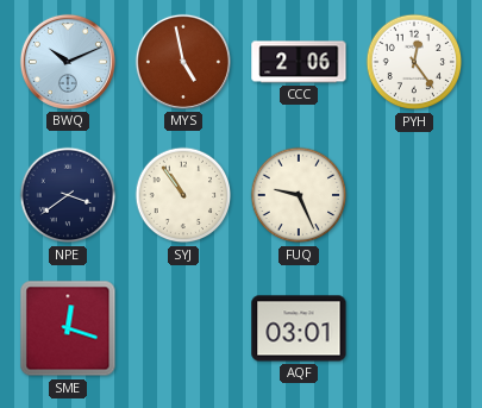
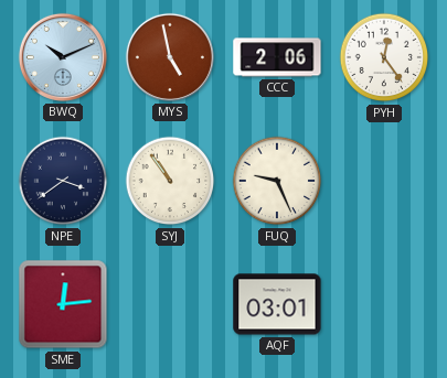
SME: 12:18 -> 12:14
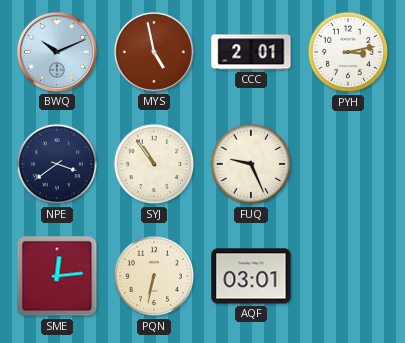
CCC: 2:06 -> 2:01
PYH: 12:24 -> 3:13
PQN: none -> 6:32
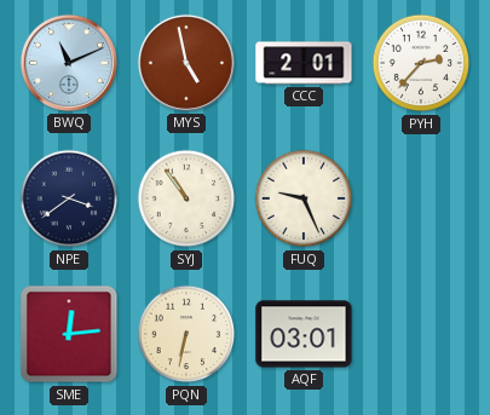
BWQ: 10:11 -> 11:11
PYH: 3:13 -> 2:37
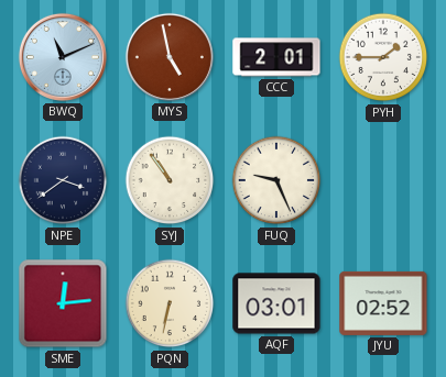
PYH: 2:37 -> 1:45
JYU: none -> 02:52
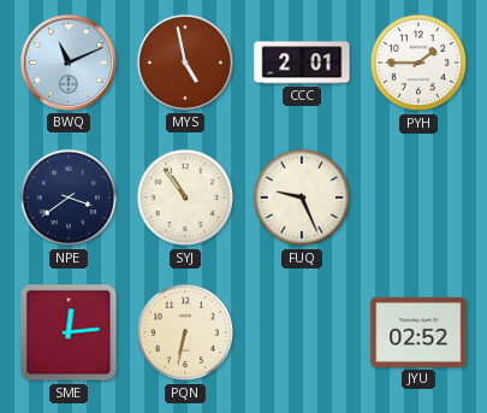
AQF: 03:01 -> none
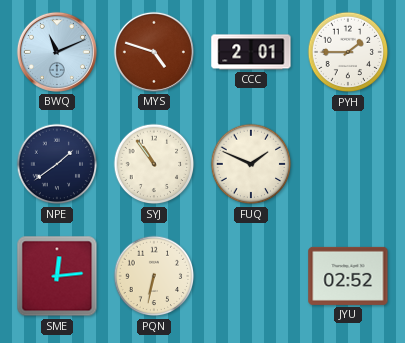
MYS: 4:58 -> 4:48
NPE: 3:39 -> 1:39
FUQ: 9:26 -> 1:49
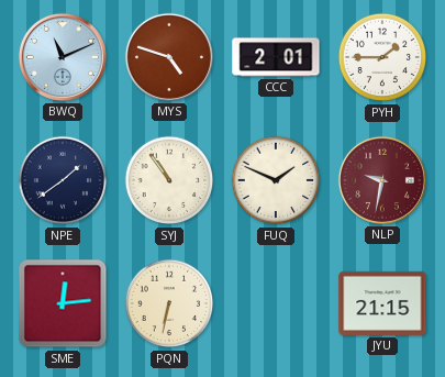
NLP: none -> 9:32
JYU: 02:52 -> 21:15
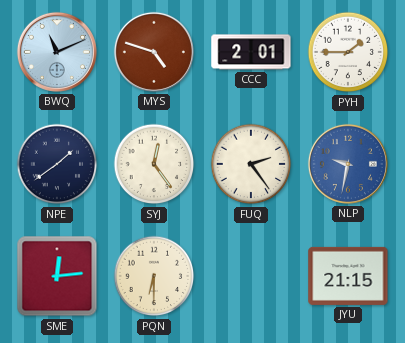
SYJ: 10:54 -> 12:24
FUQ: 1:49 -> 2:24
NLP dial: burgundy -> blue
PQN: 6:32 -> 6:30
